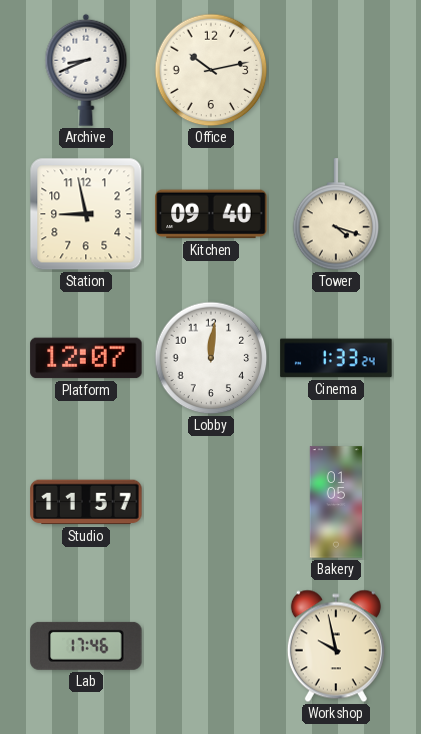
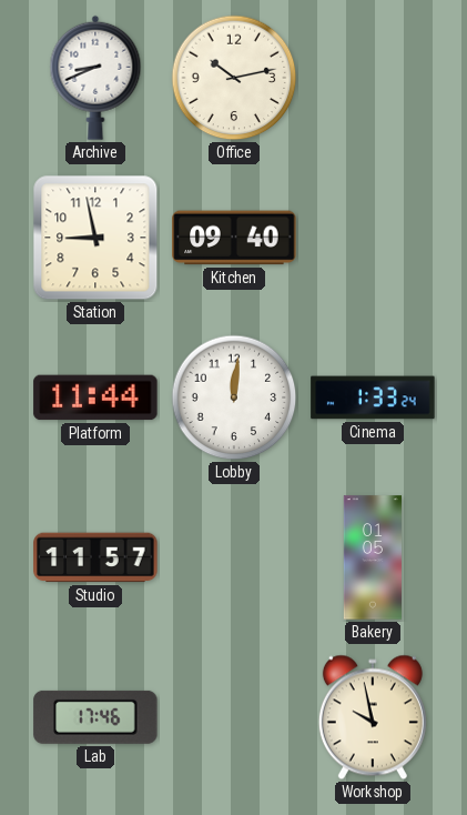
Tower: 4:18 -> none
Platform: 12:07 -> 11:44
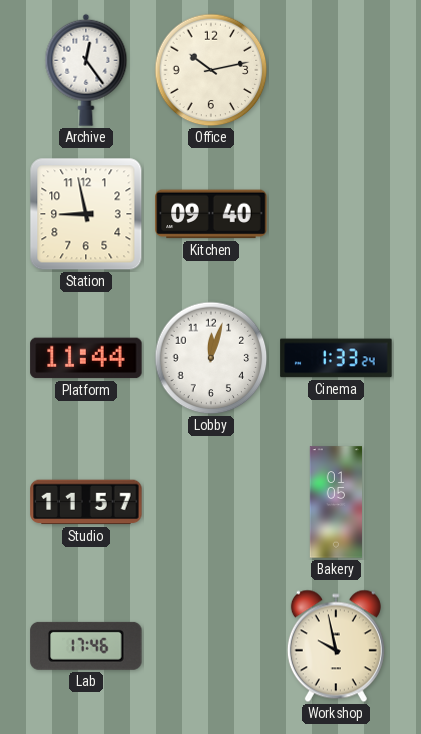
Archive: 8:41 -> 12:24
Lobby: 12:01 -> 12:03
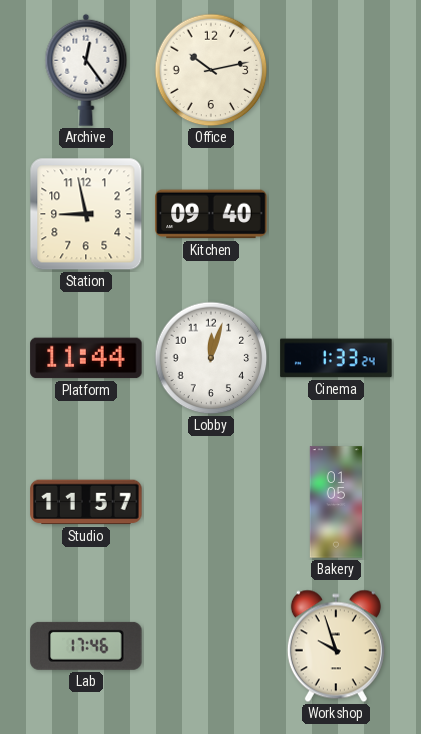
Workshop: 9:58 -> 9:57
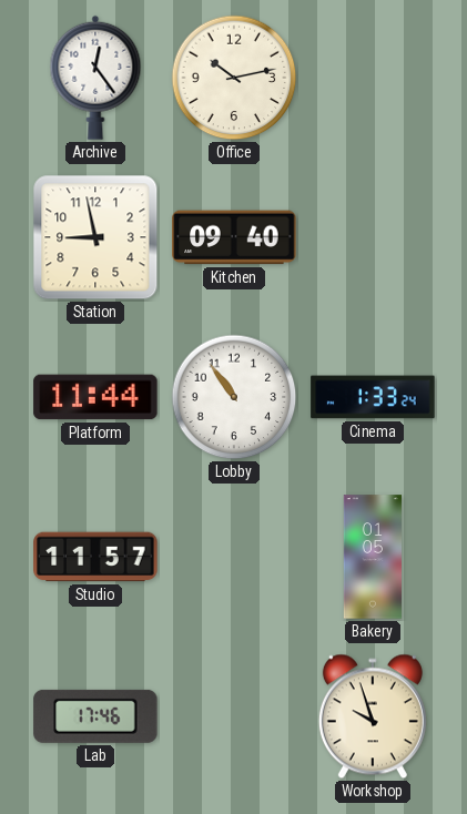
Lobby: 12:03 -> 10:54
